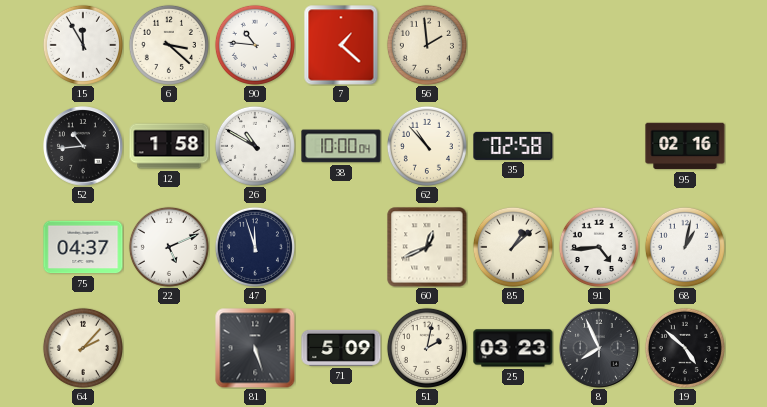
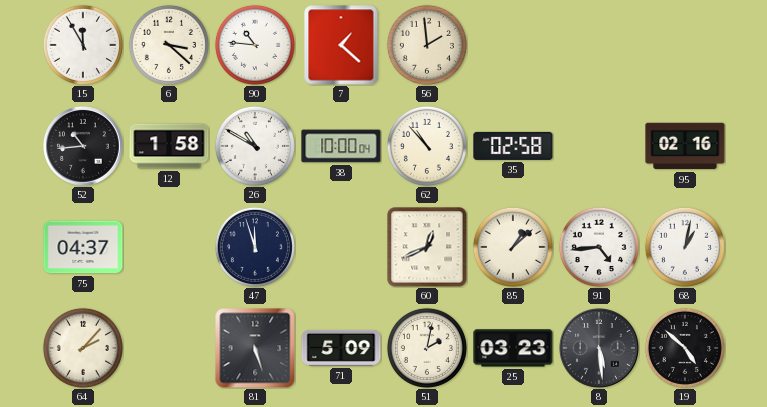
22: 5:11 -> none
8: 7:56 -> 5:29
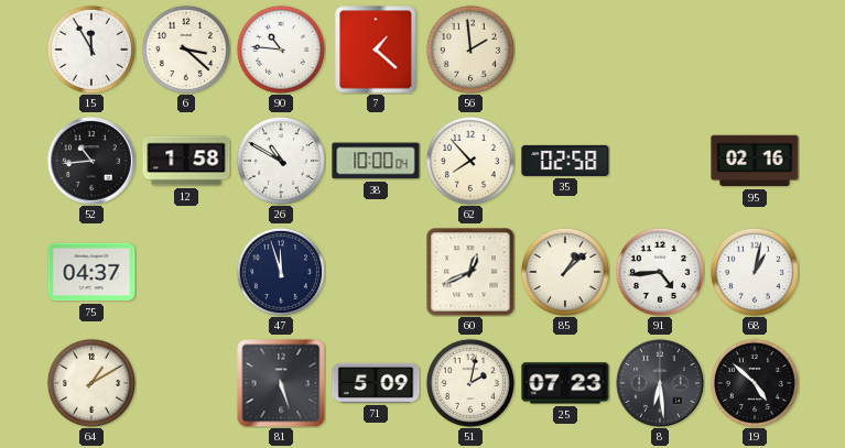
62: 10:53 -> 7:53
64: 2:07 -> 1:10
25: 03:23 -> 07:23
8: 5:29 -> 6:29
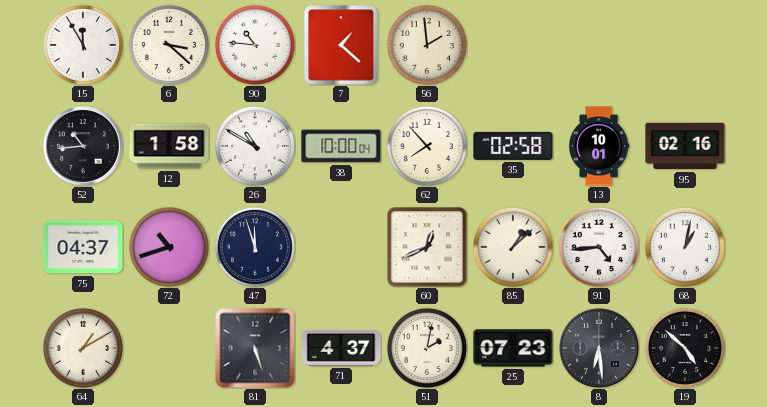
13: none -> 10:01
72: none -> 10:42
71: 5:09 -> 4:37
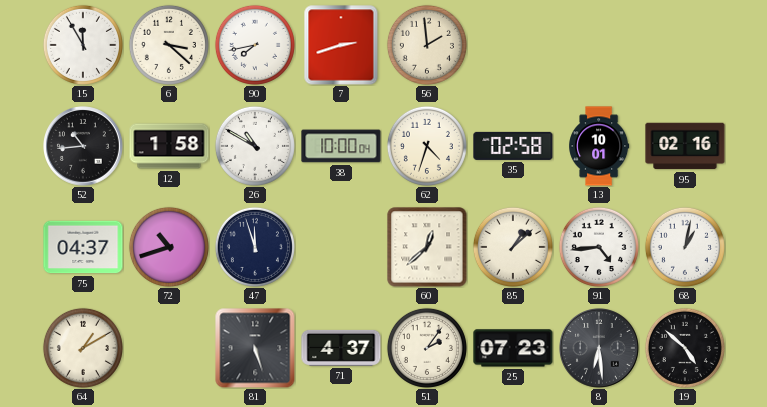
90: 10:46 -> 7:43
7: 1:22 -> 2:42
62: 7:53 -> 4:33
60: 12:41 -> 12:38
51: 2:02 -> 2:06
